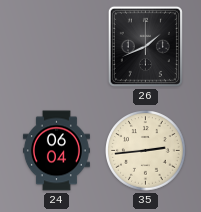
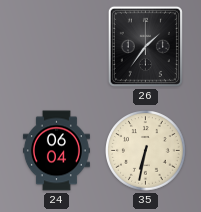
26: 1:41 -> 1:36
35: 2:44 -> 6:32
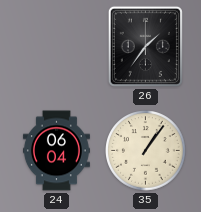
35: 6:32 -> 1:06
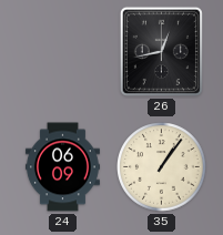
26: 1:36 -> 12:43
24: 06:04 -> 06:09
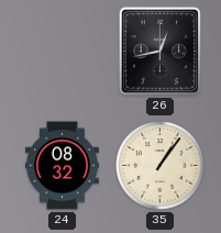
24: 06:09 -> 08:32
